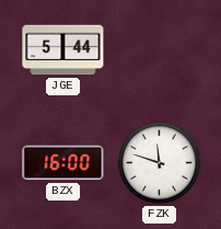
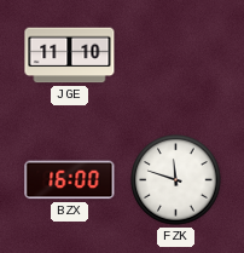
JGE: 5:44 -> 11:10
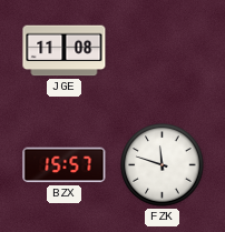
JGE: 11:10 -> 11:08
BZX: 16:00 -> 15:57
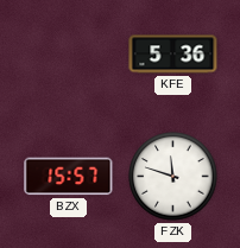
JGE: 11:08 -> none
KFE: none -> 5:36
